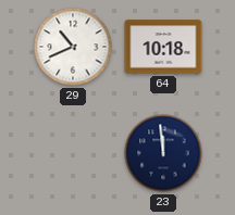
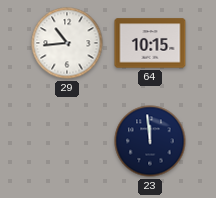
29: 10:41 -> 10:44
64: 10:18 -> 10:15
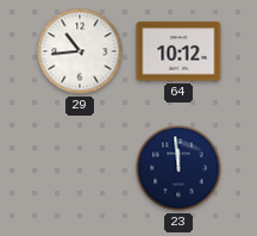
64: 10:15 -> 10:12
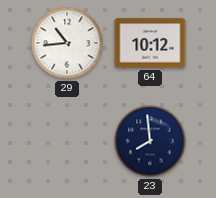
23: 11:59 -> 7:59
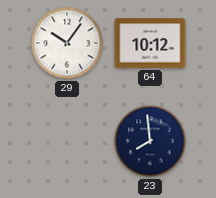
29: 10:44 -> 10:06
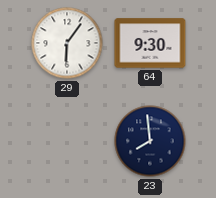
29: 10:06 -> 6:06
64: 10:12 -> 9:30
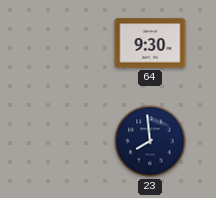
29: 6:06 -> none
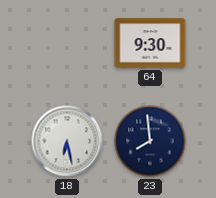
18: none -> 6:28
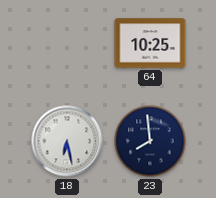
64: 9:30 -> 10:25
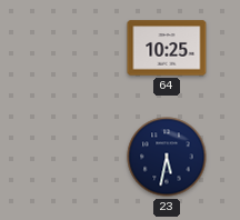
18: 6:28 -> none
23: 7:59 -> 5:32
